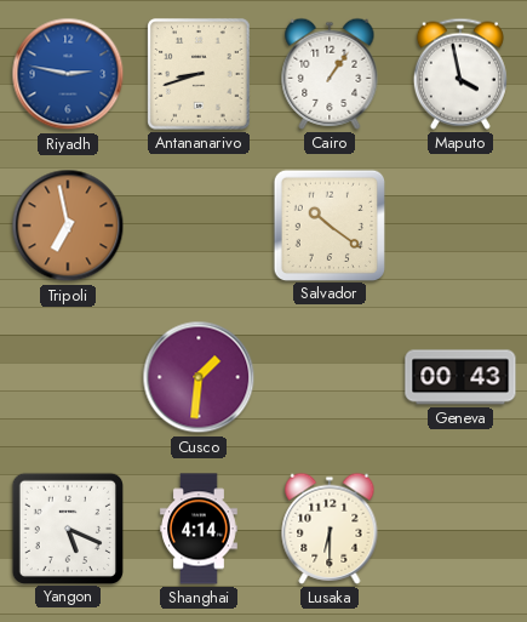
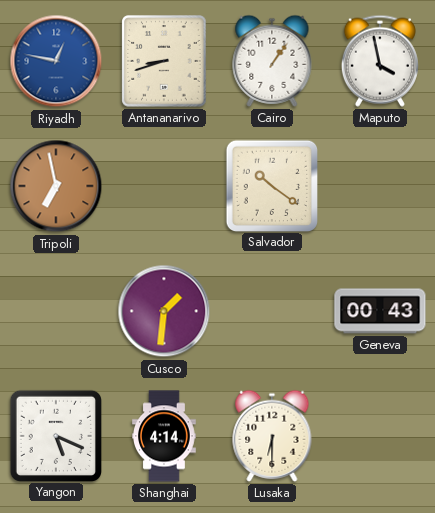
Riyadh: 2:47 -> 12:47
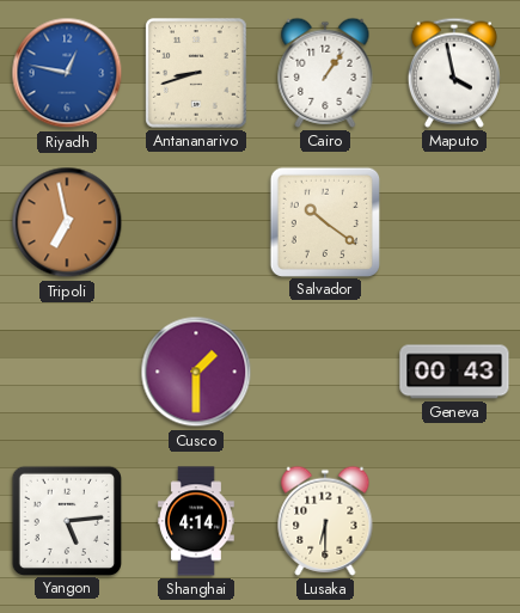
Cusco: 1:31 -> 1:30
Yangon: 5:19 -> 5:14
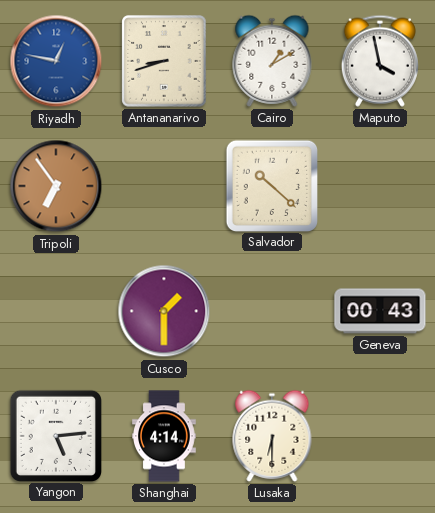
Cairo: 1:06 -> 1:10
Tripoli: 6:58 -> 6:54
Salvador: 10:21 -> 10:22
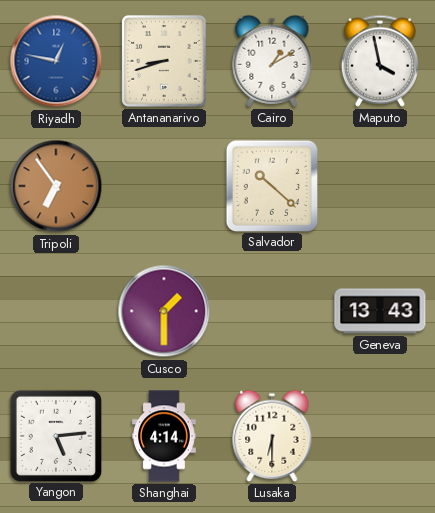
Geneva: 00:43 -> 13:43
